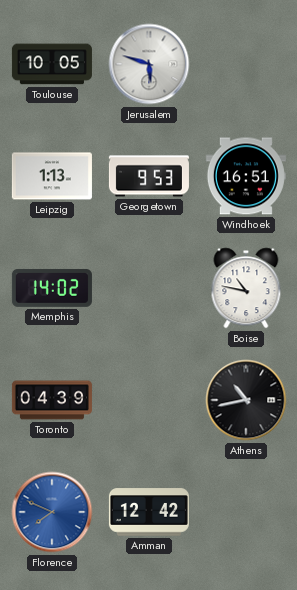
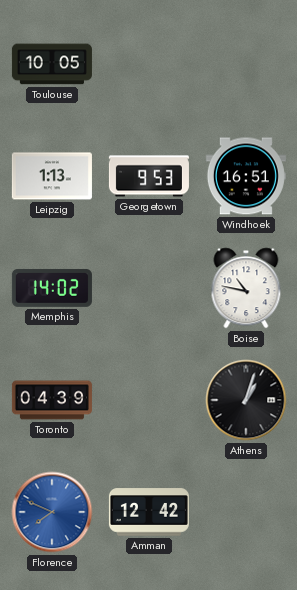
Jerusalem: 5:48 -> none
Athens: 10:43 -> 1:03
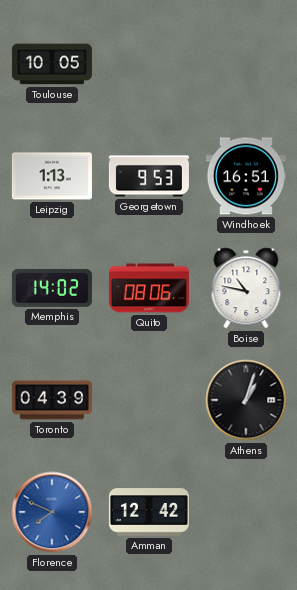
Quito: none -> 08:06
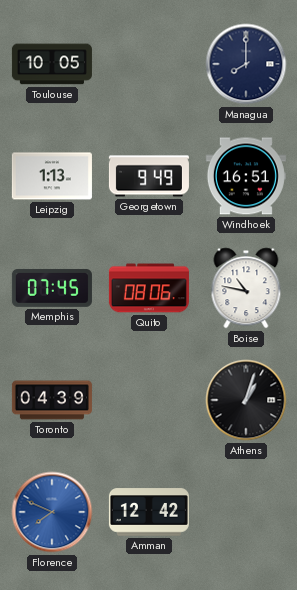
Managua: none -> 8:00
Georgetown: 9:53 -> 9:49
Memphis: 14:02 -> 07:45
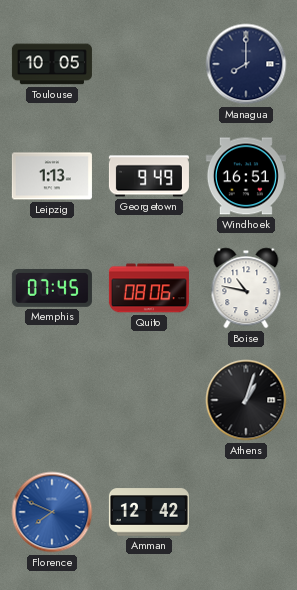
Toronto: 04:39 -> none
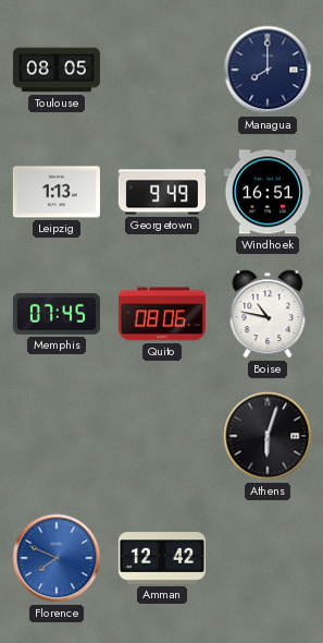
Toulouse: 10:05 -> 08:05
Athens: 1:03 -> 6:03
